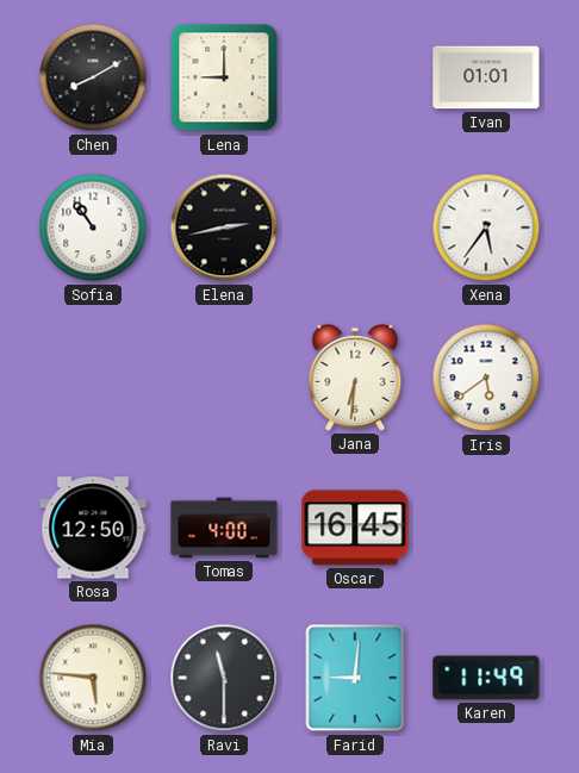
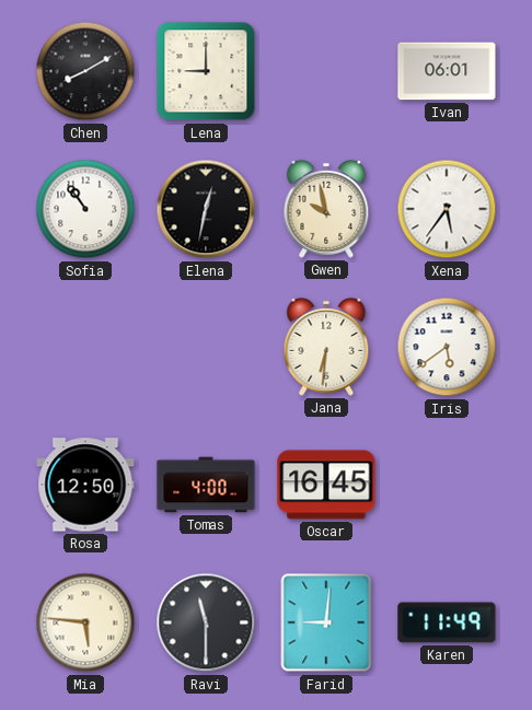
Ivan: 01:01 -> 06:01
Elena: 2:43 -> 12:32
Gwen: none -> 9:58
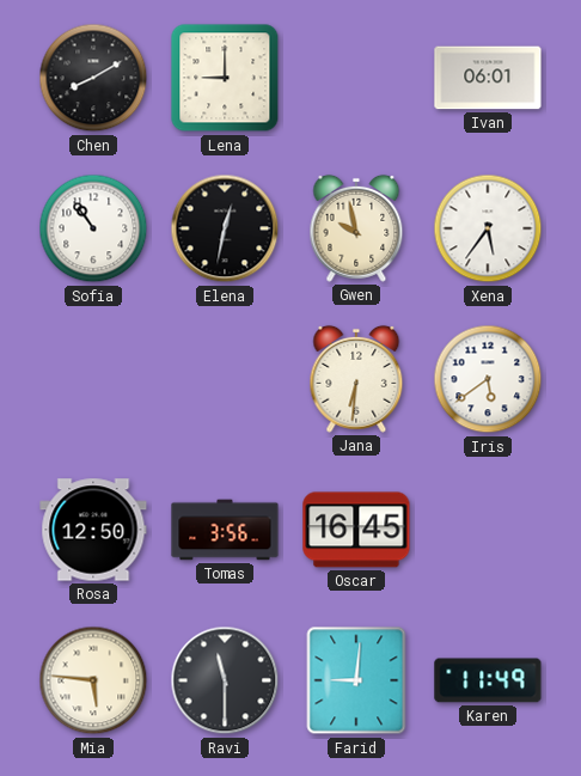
Tomas: 4:00 -> 3:56
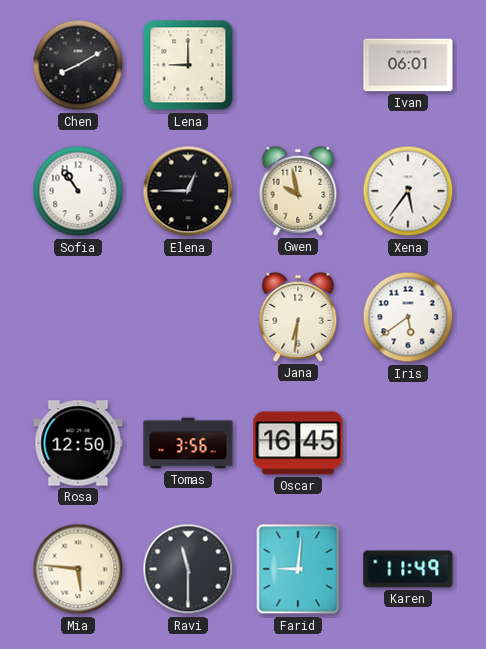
Elena: 12:32 -> 12:45
